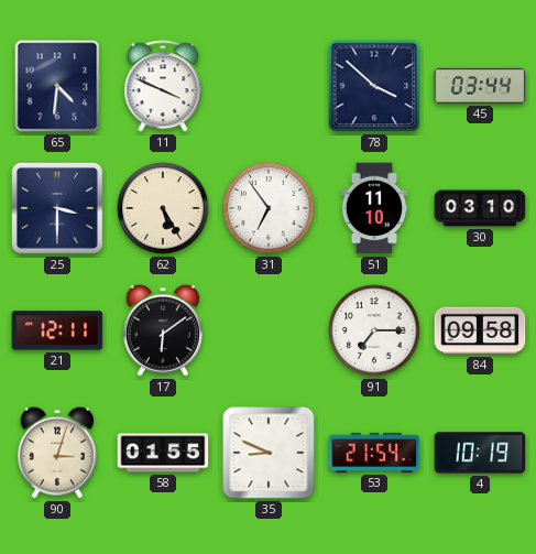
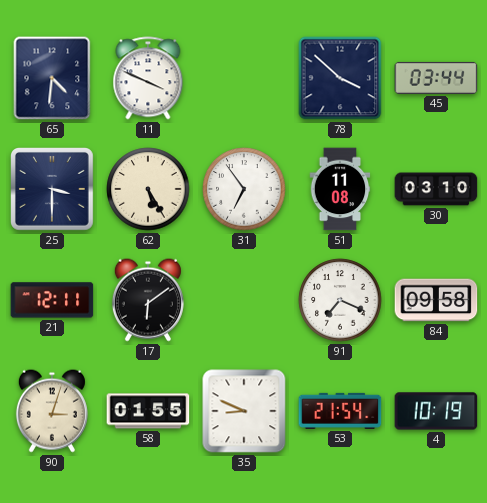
51: 11:10 -> 11:08
91: 7:15 -> 7:19
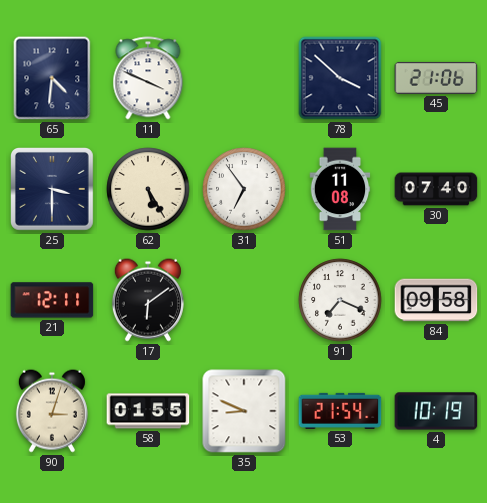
45: 03:44 -> 21:06
30: 03:10 -> 07:40
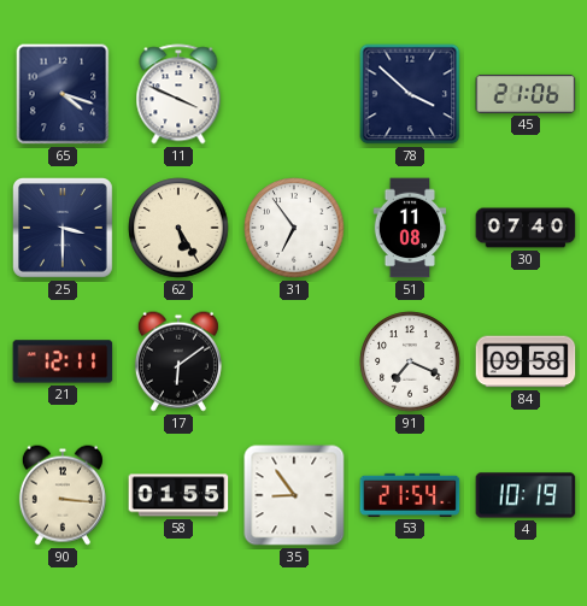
65: 4:31 -> 4:18
90: 3:03 -> 3:16
35: 8:49 -> 8:54
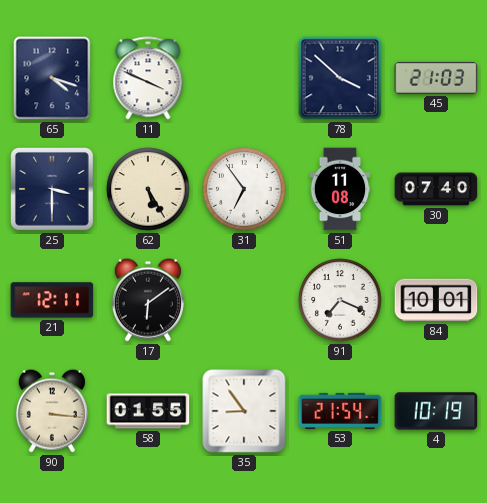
45: 21:06 -> 21:03
84: 09:58 -> 10:01
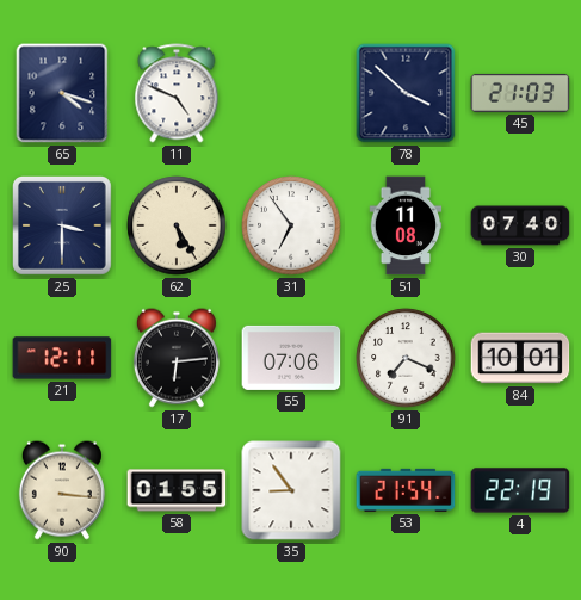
11: 3:49 -> 4:49
17: 6:09 -> 6:14
55: none -> 07:06
4: 10:19 -> 22:19
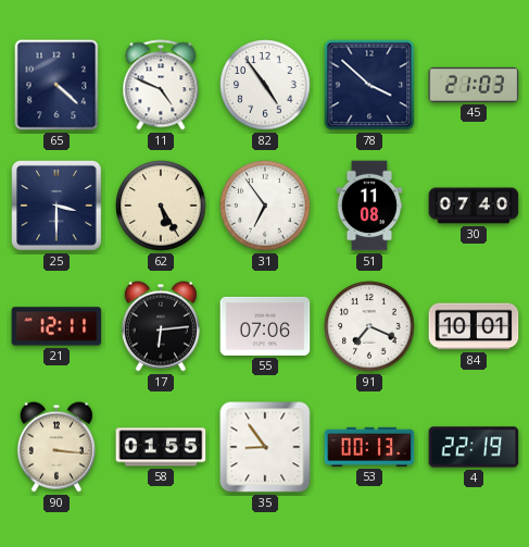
65: 4:18 -> 4:22
82: none -> 4:54
53: 21:54 -> 00:13
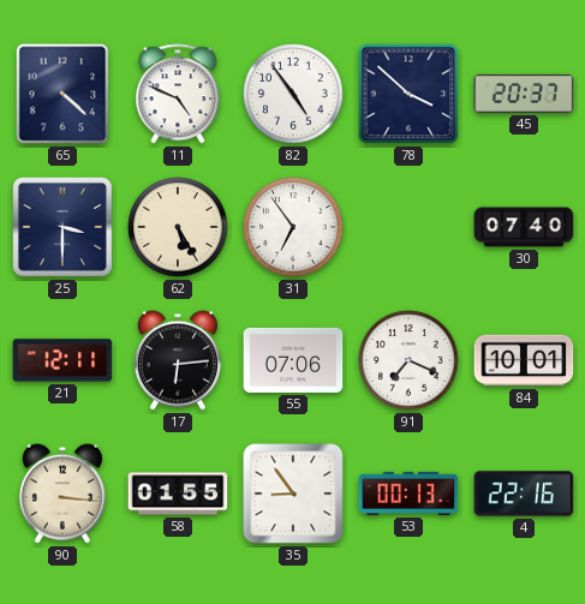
45: 21:03 -> 20:37
51: 11:08 -> none
4: 22:19 -> 22:16
